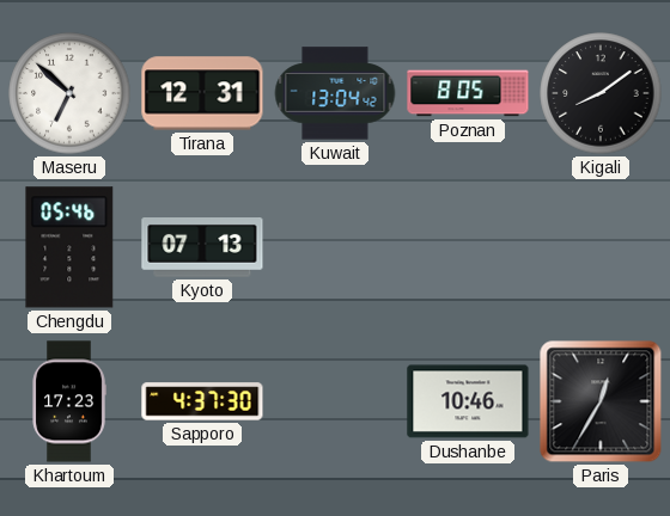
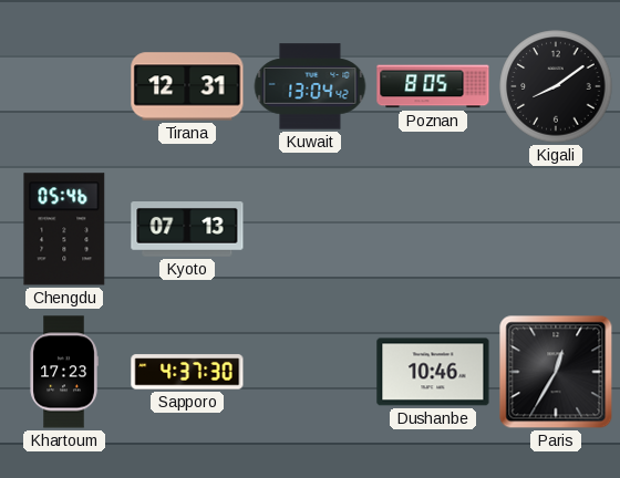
Maseru: 6:52 -> none
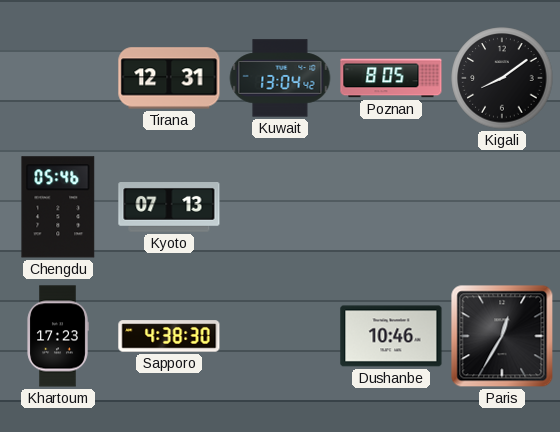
Sapporo: 4:37 -> 4:38
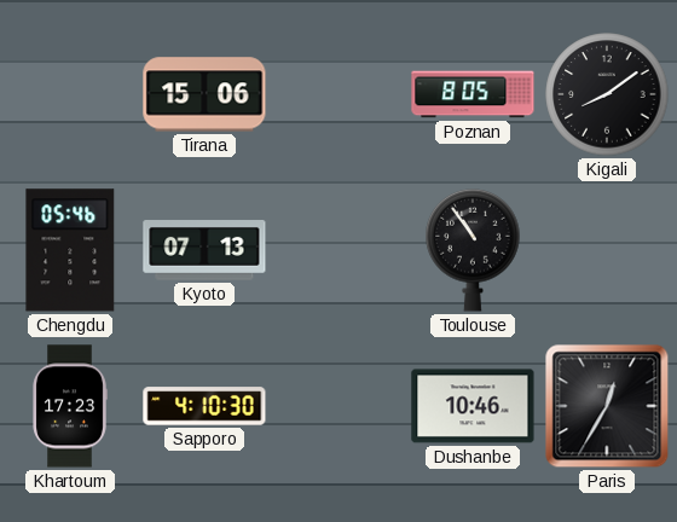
Tirana: 12:31 -> 15:06
Kuwait: 13:04 -> none
Toulouse: none -> 10:54
Sapporo: 4:38 -> 4:10
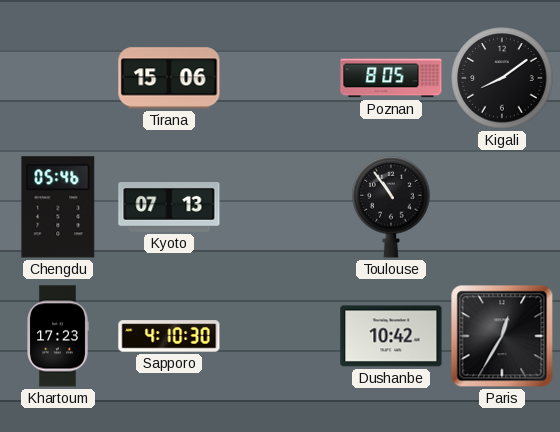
Dushanbe: 10:46 -> 10:42
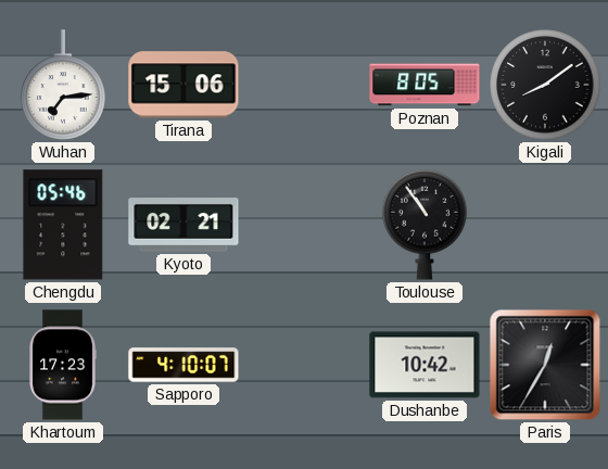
Wuhan: none -> 7:14
Kyoto: 07:13 -> 02:21
Sapporo: 4:10:30 -> 4:10:07
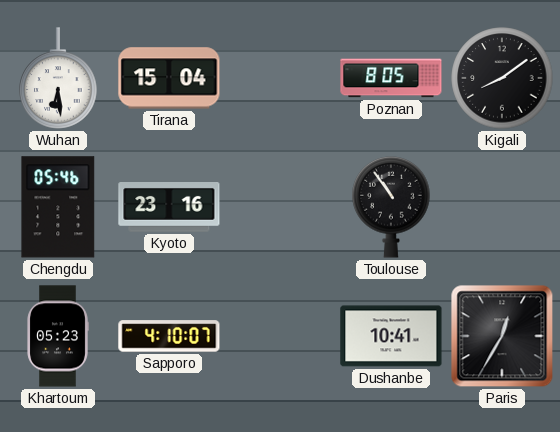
Wuhan: 7:14 -> 6:29
Tirana: 15:06 -> 15:04
Kyoto: 02:21 -> 23:16
Khartoum: 17:23 -> 05:23
Dushanbe: 10:42 -> 10:41
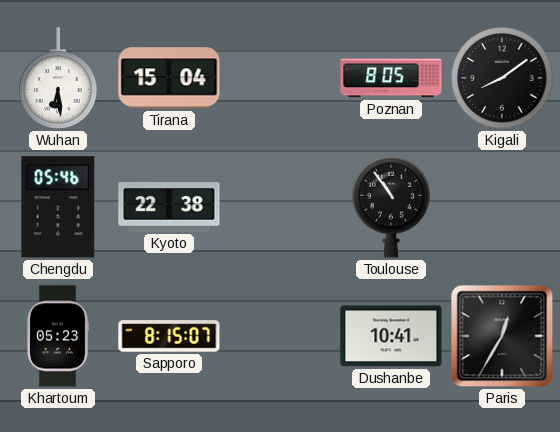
Kyoto: 23:16 -> 22:38
Sapporo: 4:10 -> 8:15
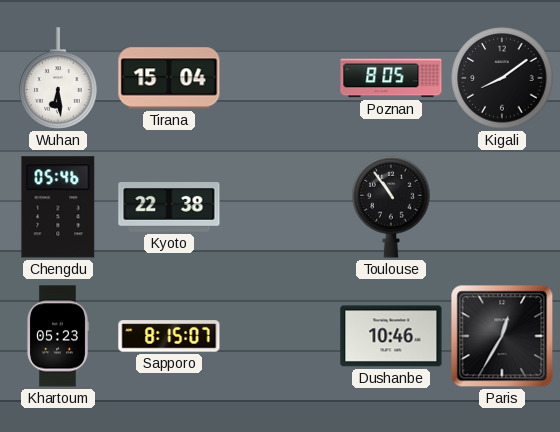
Dushanbe: 10:41 -> 10:46
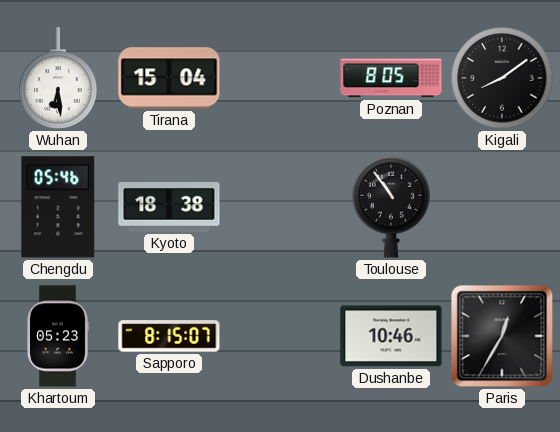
Kyoto: 22:38 -> 18:38
